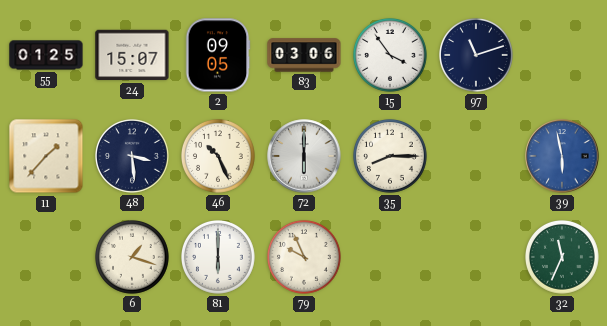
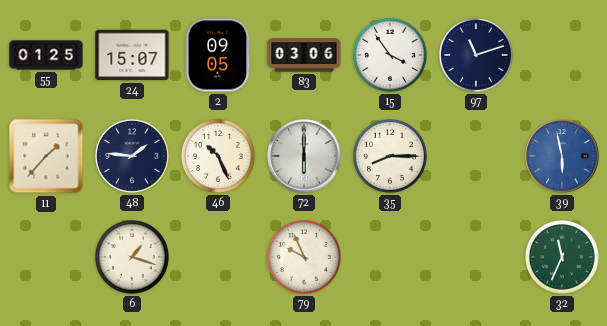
48: 3:29 -> 1:46
81: 6:00 -> none
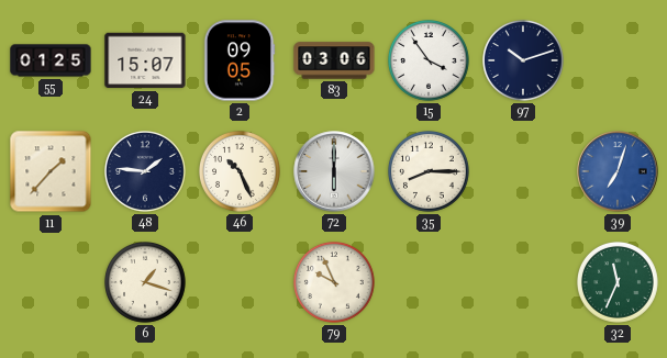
97: 11:12 -> 10:12
39: 5:58 -> 7:03
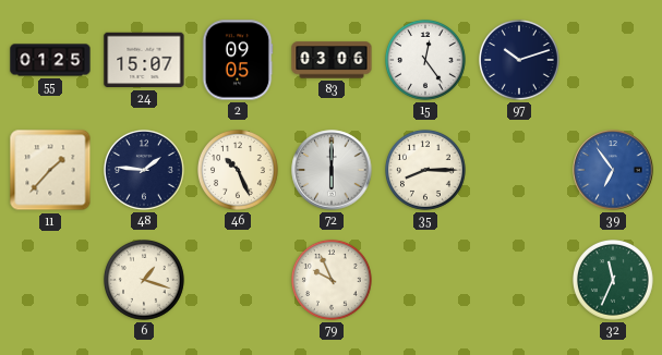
15: 3:54 -> 12:24
39: 7:03 -> 6:54
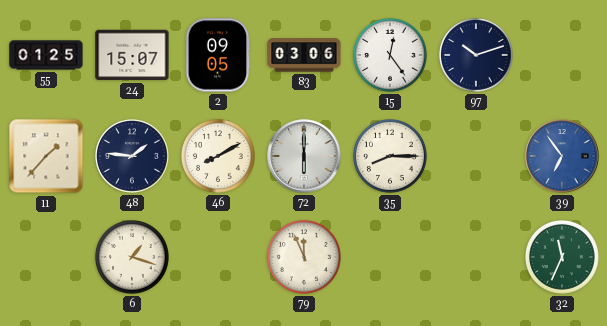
46: 10:26 -> 8:10
79: 9:56 -> 11:56
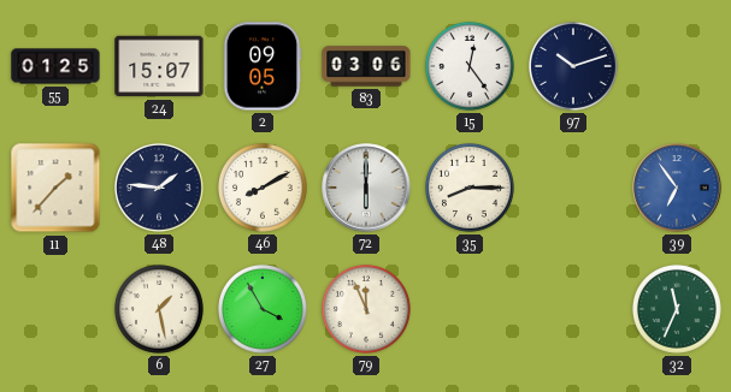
6: 1:18 -> 1:28
27: none -> 3:55
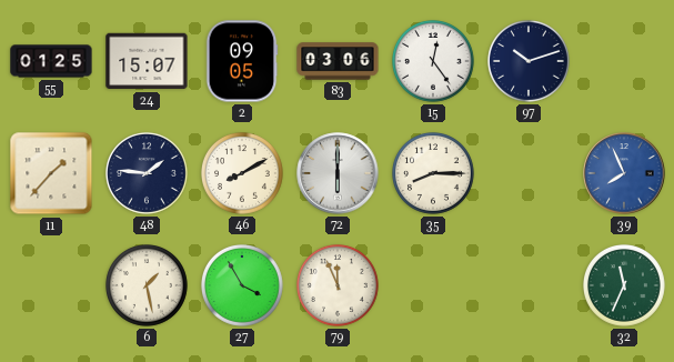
39: 6:54 -> 7:56
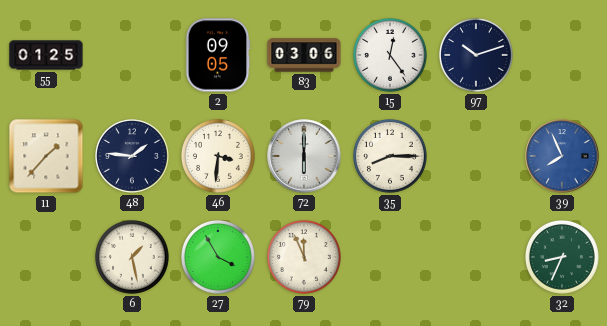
24: 15:07 -> none
46: 8:10 -> 3:31
32: 11:34 -> 8:34
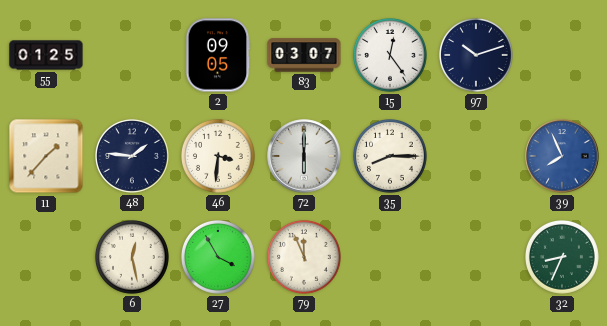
83: 03:06 -> 03:07
6: 1:28 -> 12:28
